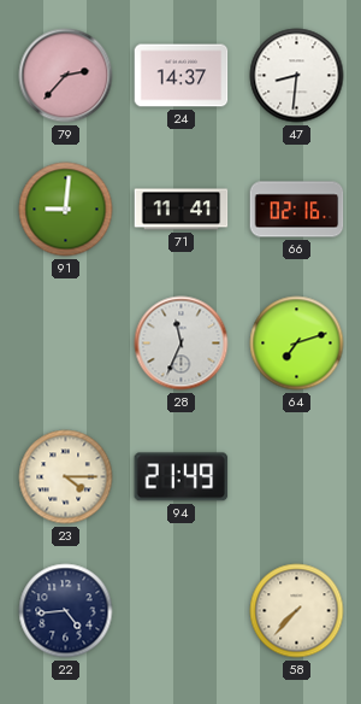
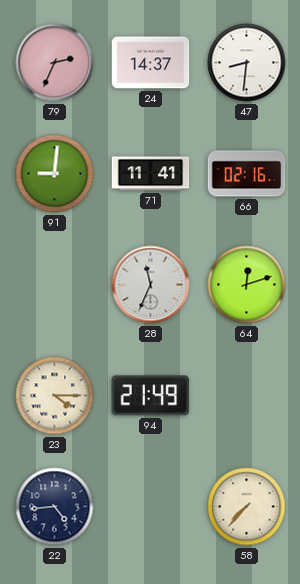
79: 2:37 -> 2:34
64: 7:12 -> 12:12
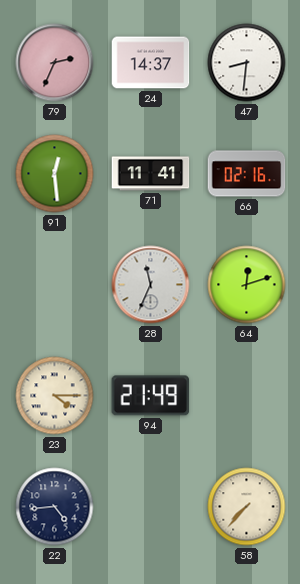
91: 9:01 -> 12:29
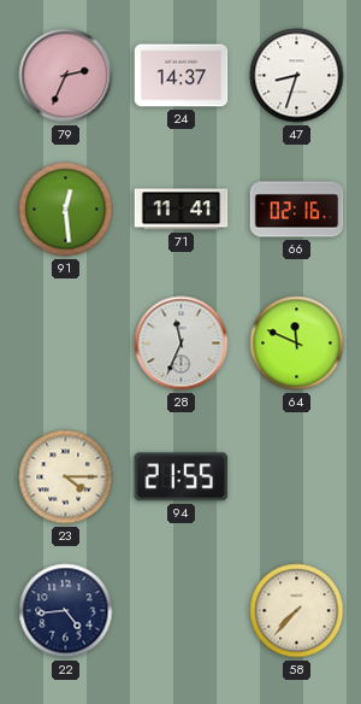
47: 8:31 -> 8:33
64: 12:12 -> 11:49
94: 21:49 -> 21:55
